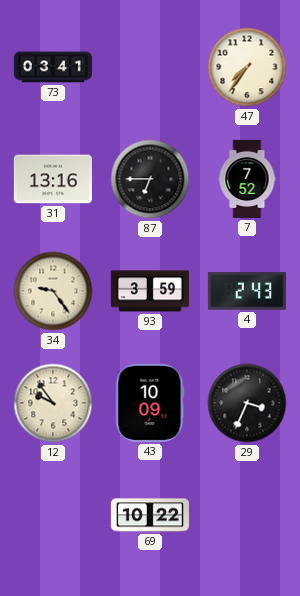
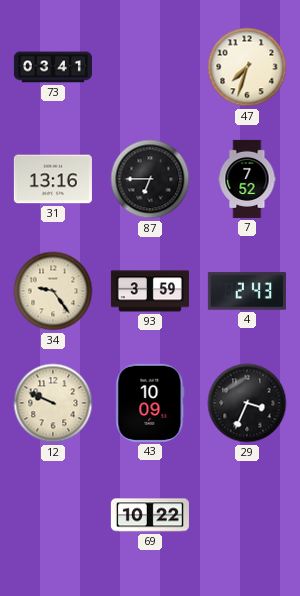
47: 7:36 -> 7:33
12: 9:54 -> 9:49
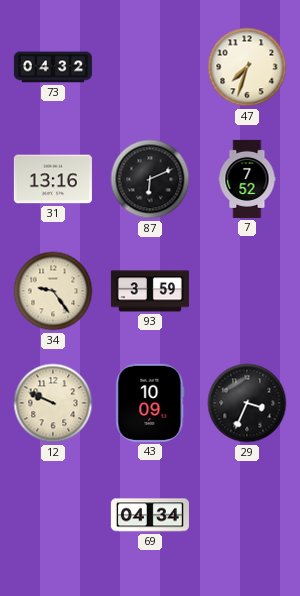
73: 03:41 -> 04:32
87: 6:45 -> 6:11
4: 2:43 -> none
69: 10:22 -> 04:34
